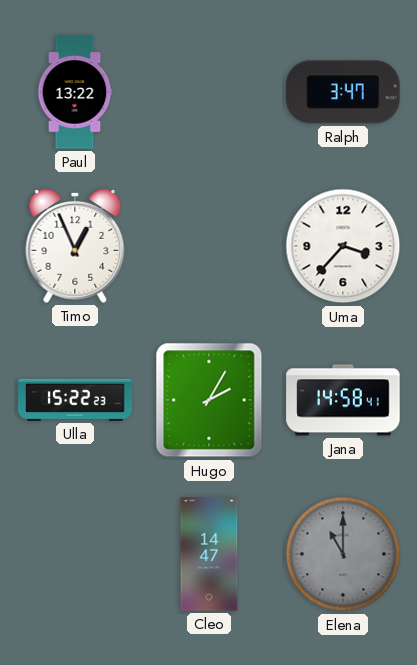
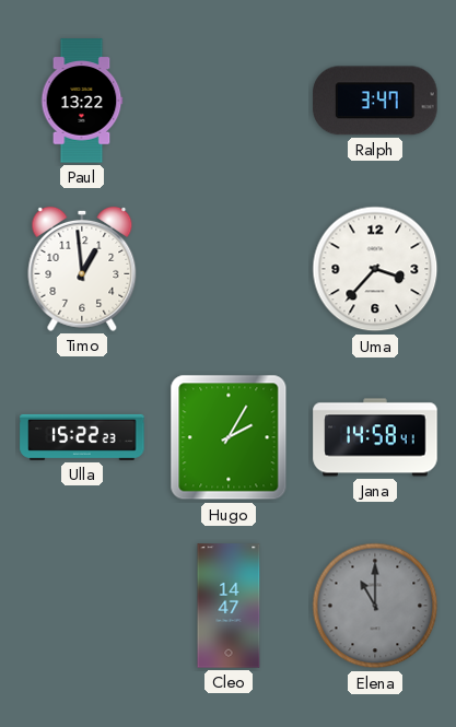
Timo: 12:56 -> 12:59
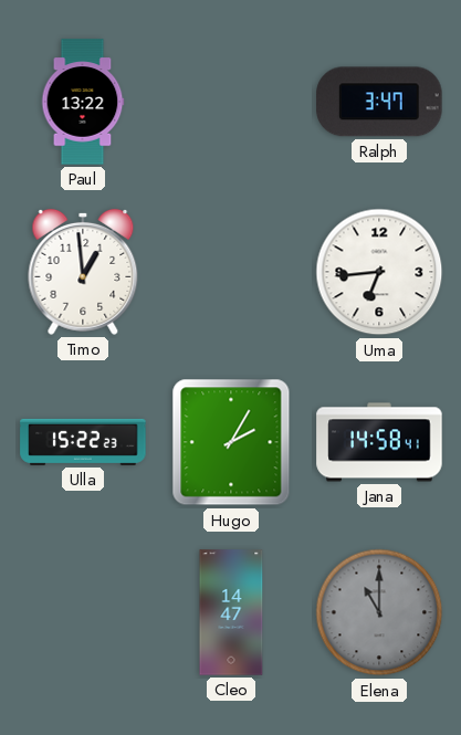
Uma: 3:37 -> 6:44
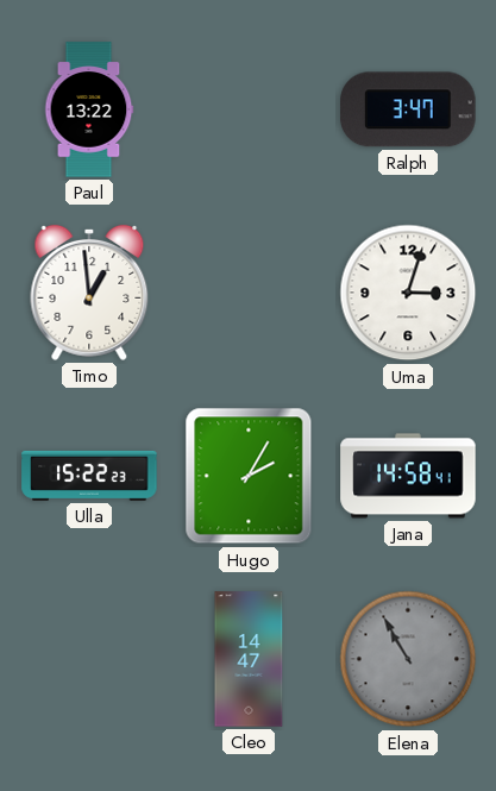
Uma: 6:44 -> 3:03
Elena: 11:00 -> 10:55
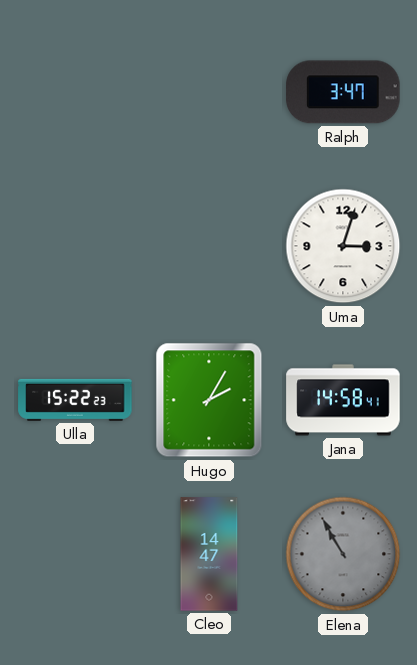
Paul: 13:22 -> none
Timo: 12:59 -> none
